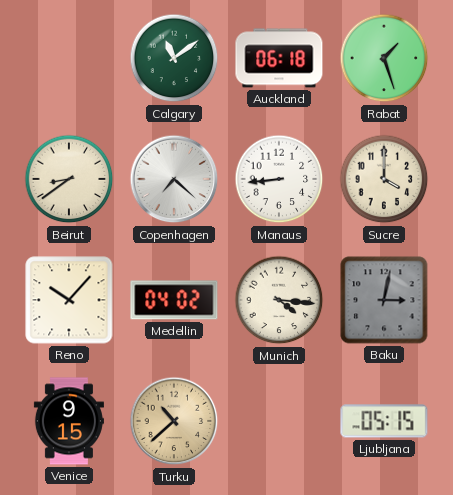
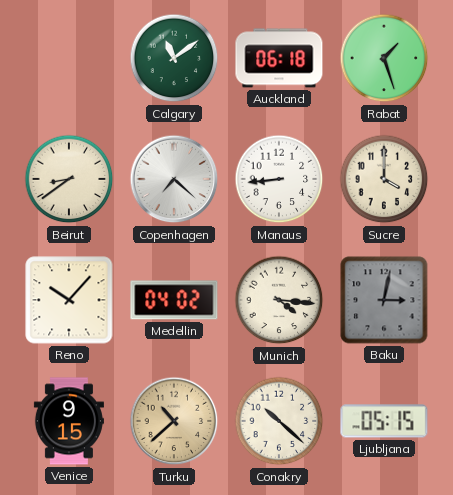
Conakry: none -> 10:22
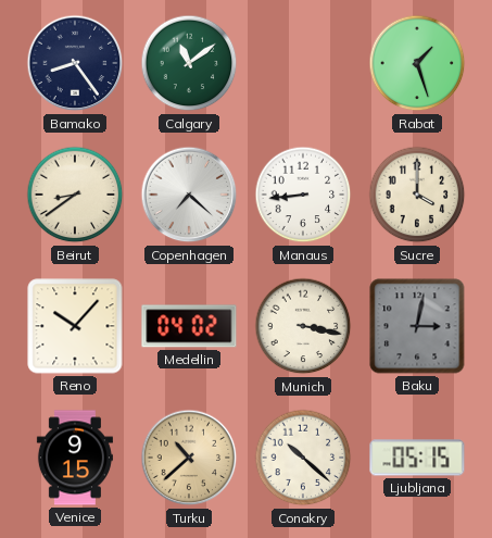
Bamako: none -> 8:24
Auckland: 06:18 -> none
Munich: 4:16 -> 3:17
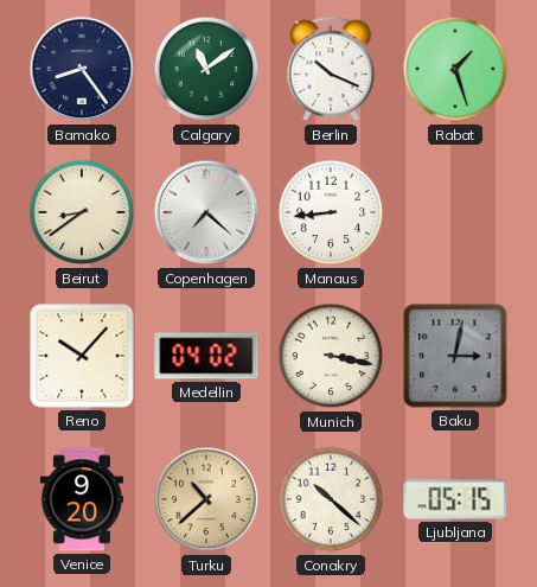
Berlin: none -> 10:19
Sucre: 4:00 -> none
Venice: 9:15 -> 9:20
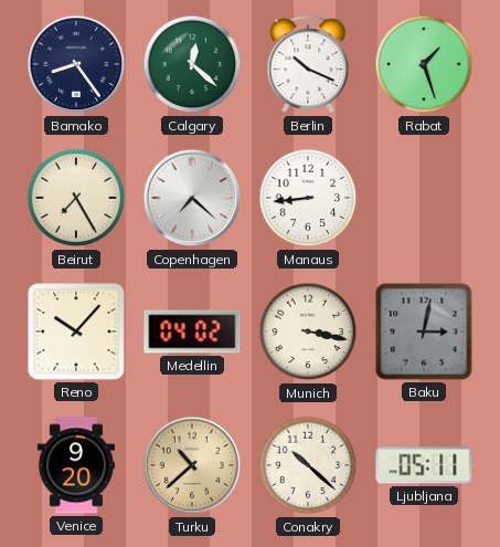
Calgary: 11:09 -> 12:22
Beirut: 8:39 -> 7:25
Ljubljana: 05:15 -> 05:11
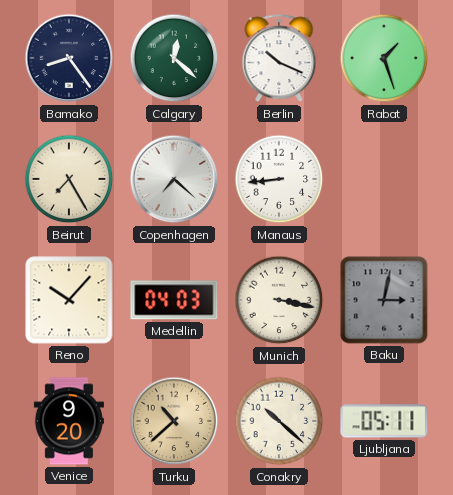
Medellin: 04:02 -> 04:03
